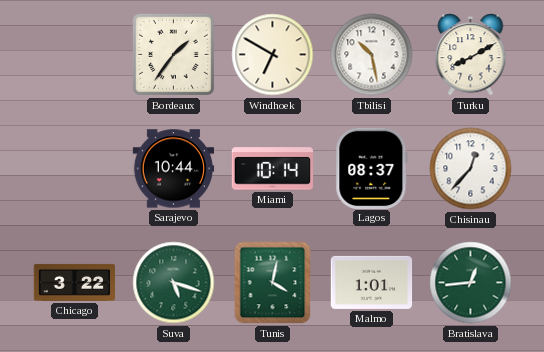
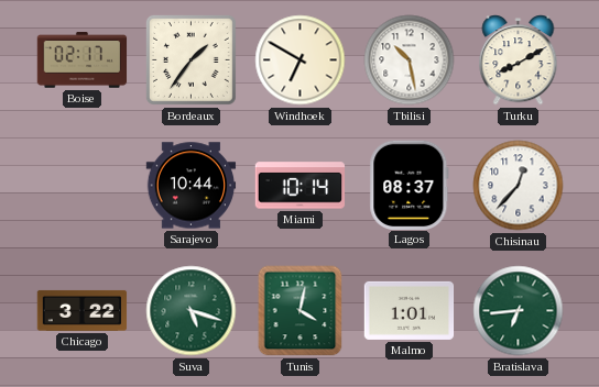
Boise: none -> 02:17
Bratislava: 12:44 -> 6:44
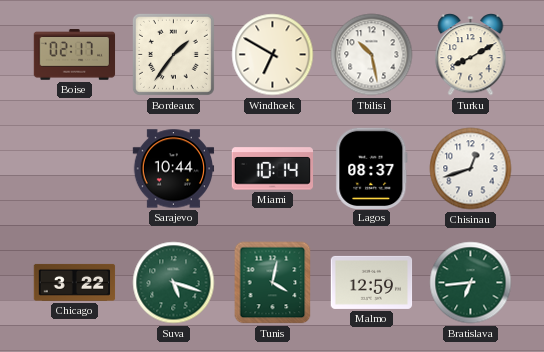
Chisinau: 12:37 -> 12:42
Malmo: 1:01 -> 12:59
